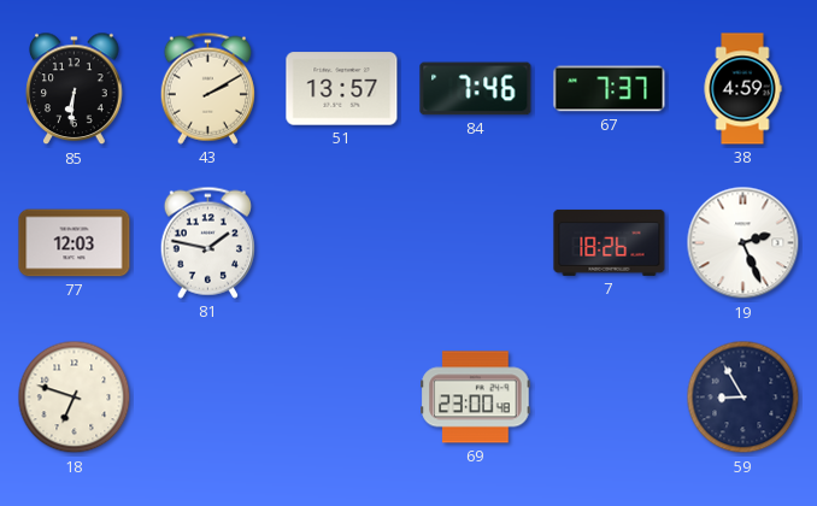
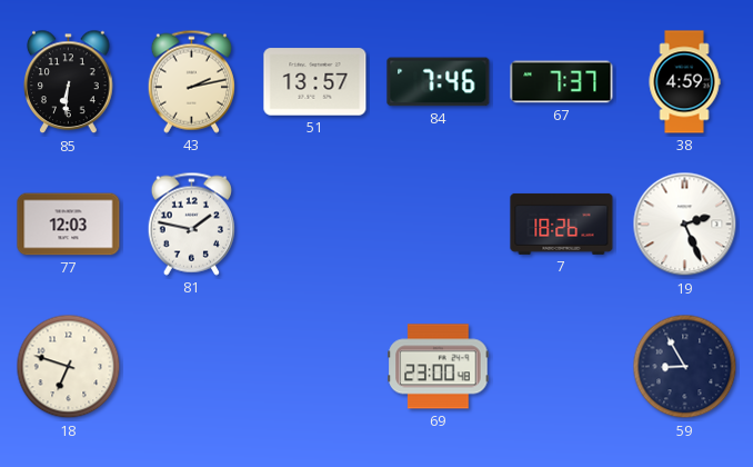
43: 2:10 -> 2:13
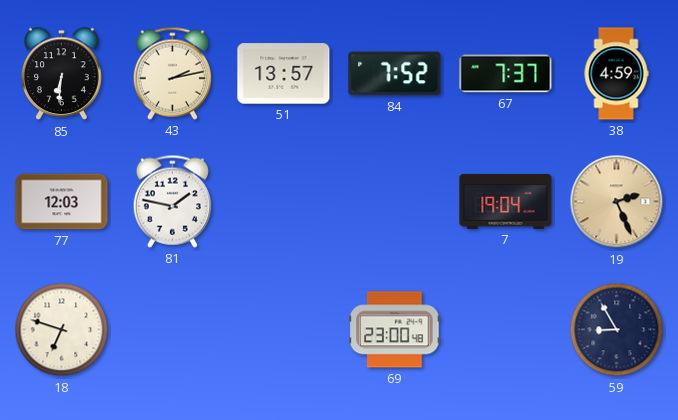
84: 7:46 -> 7:52
7: 18:26 -> 19:04
19 dial: white -> champagne
